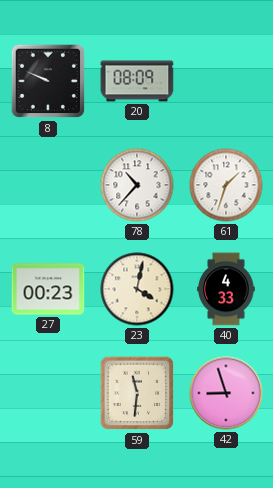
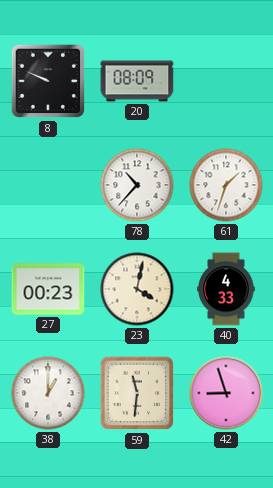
38: none -> 1:00
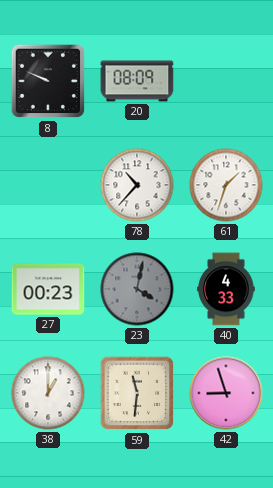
23 dial: cream -> grey
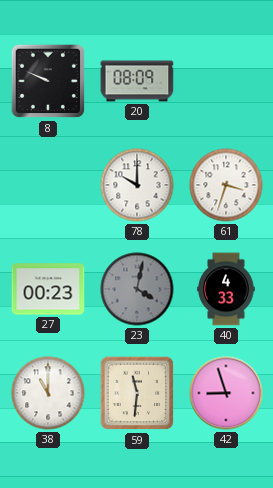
78: 10:37 -> 10:00
61: 1:33 -> 3:33
38: 1:00 -> 11:00
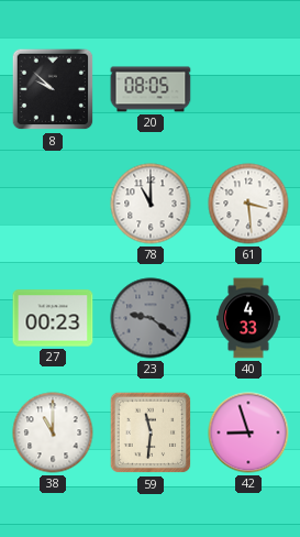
8: 9:49 -> 9:52
20: 08:09 -> 08:05
78: 10:00 -> 11:00
61: 3:33 -> 3:29
23: 4:02 -> 9:21
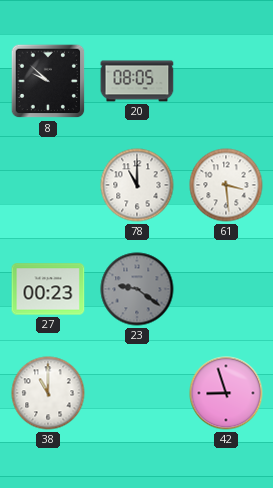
40: 4:33 -> none
59: 11:31 -> none
